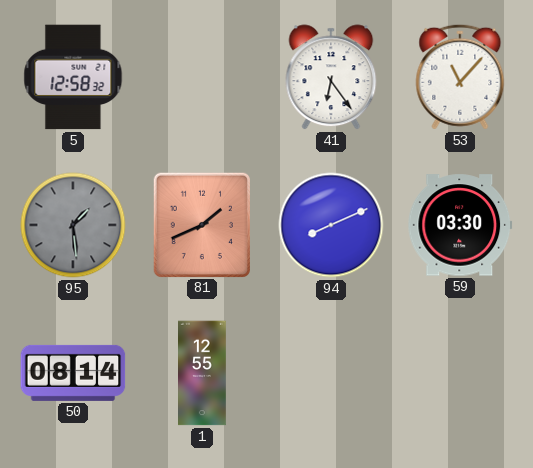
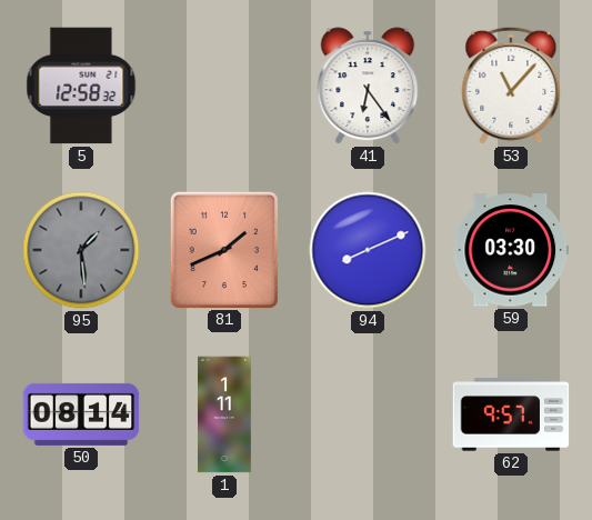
1: 12:55 -> 1:11
62: none -> 9:57
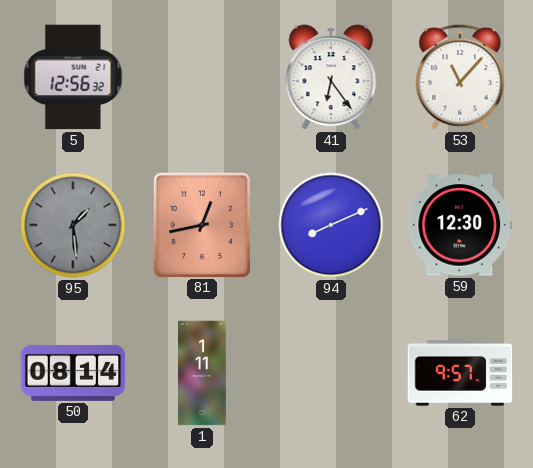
5: 12:58 -> 12:56
81: 1:41 -> 12:43
59: 03:30 -> 12:30
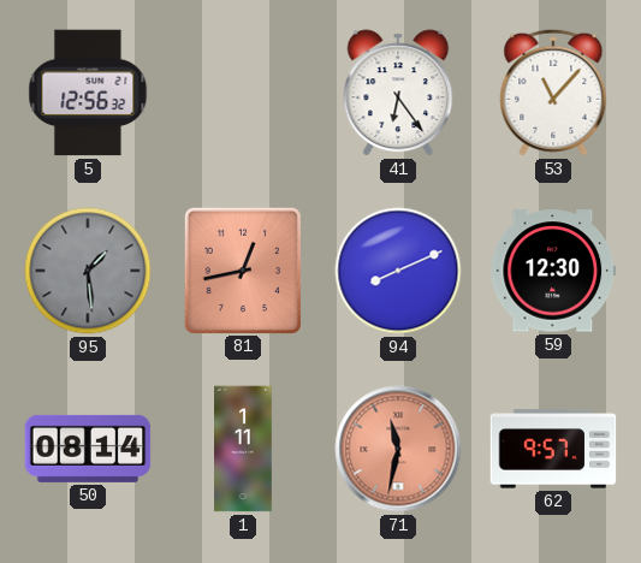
71: none -> 11:32
